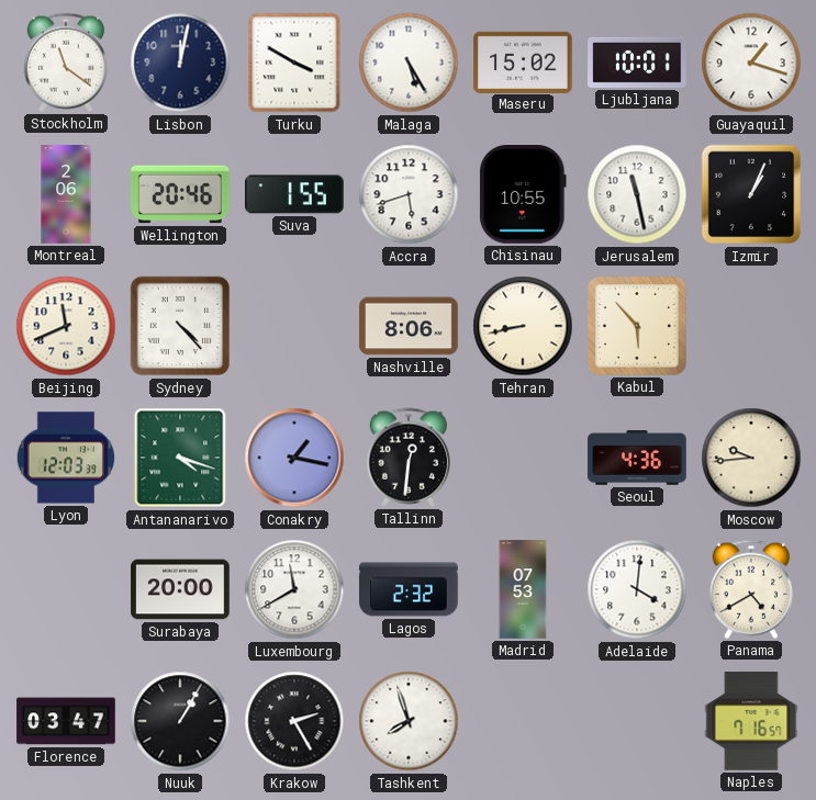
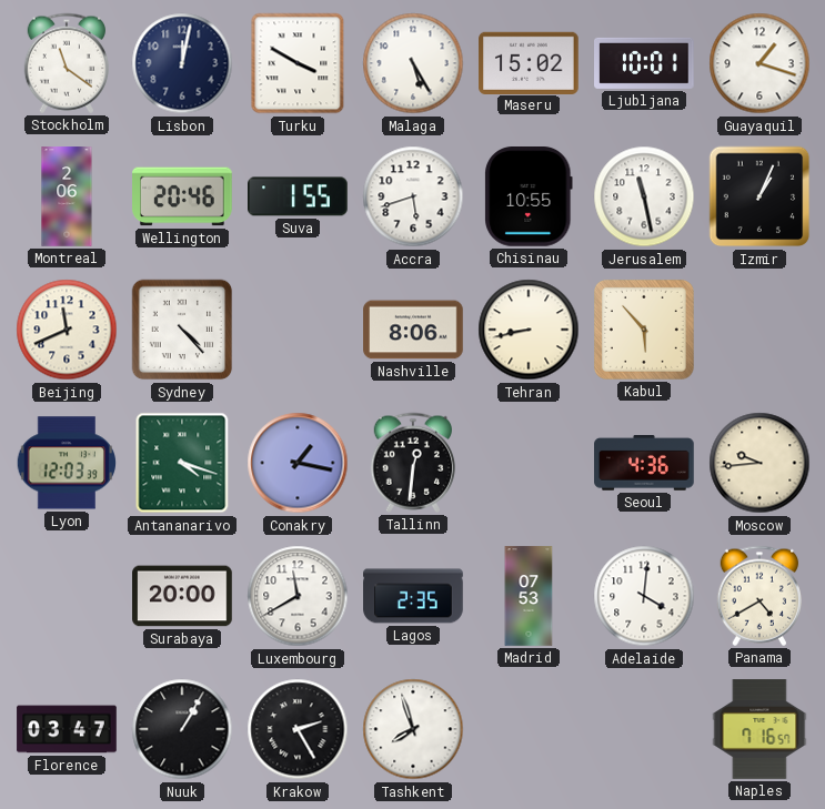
Lagos: 2:32 -> 2:35
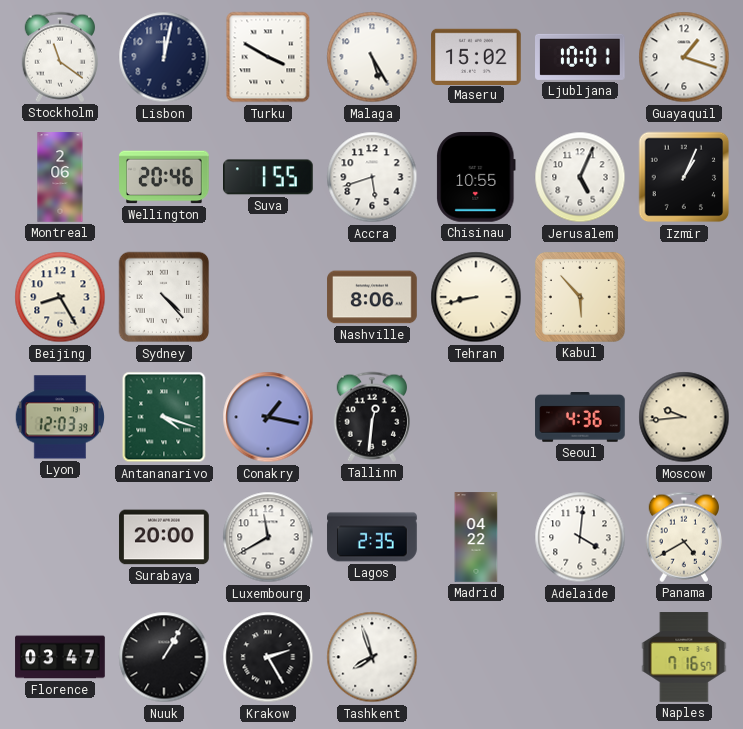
Jerusalem: 11:28 -> 5:04
Beijing: 11:41 -> 8:25
Madrid: 07:53 -> 04:22
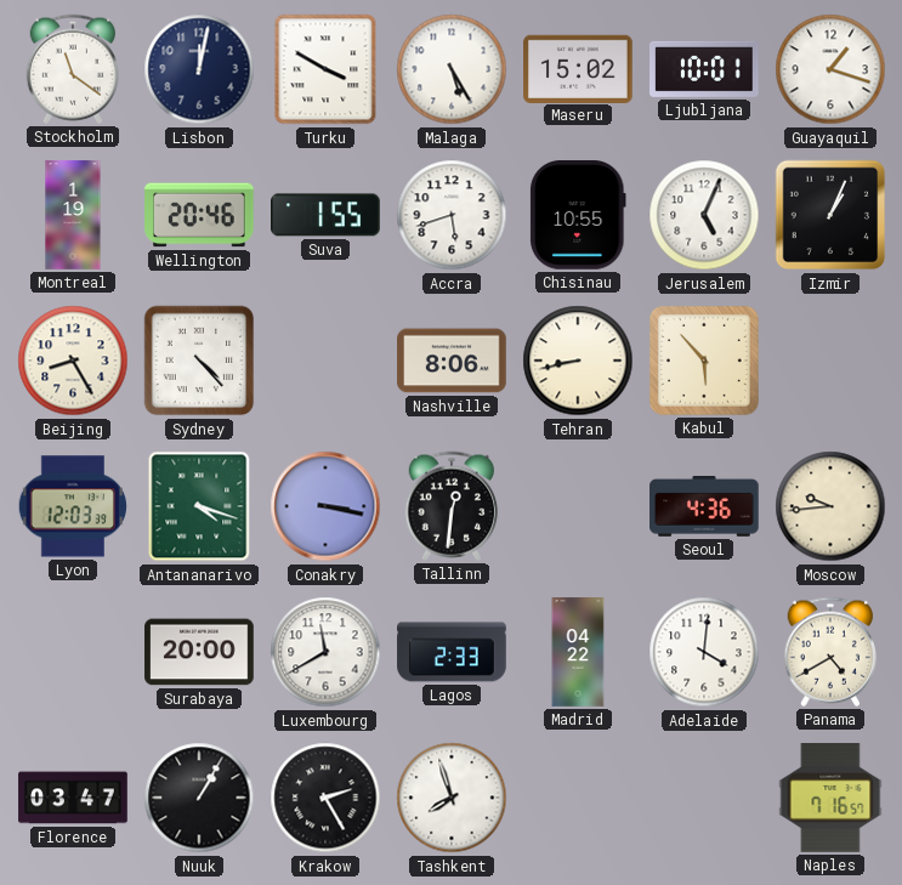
Montreal: 2:06 -> 1:19
Conakry: 1:17 -> 3:17
Lagos: 2:35 -> 2:33
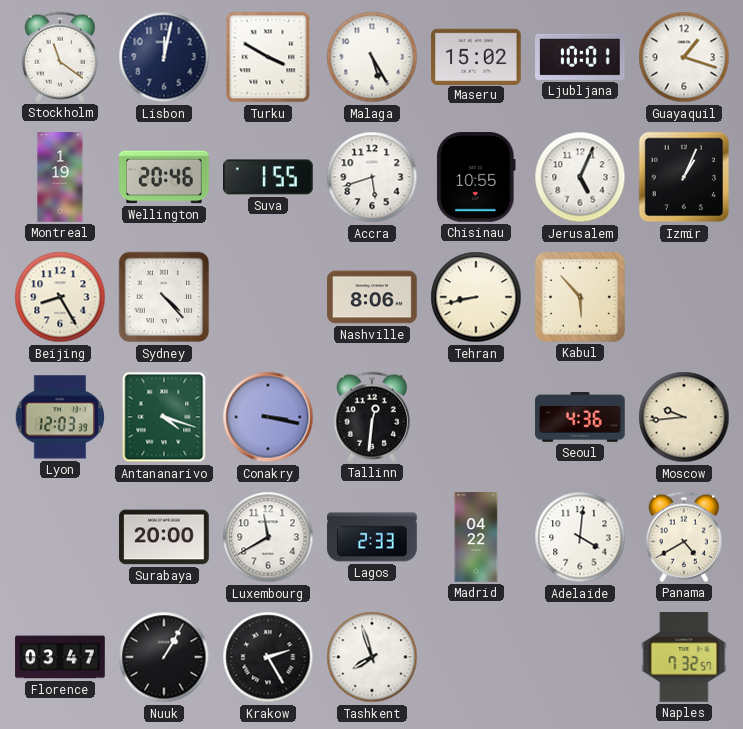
Naples: 7:16 -> 7:32
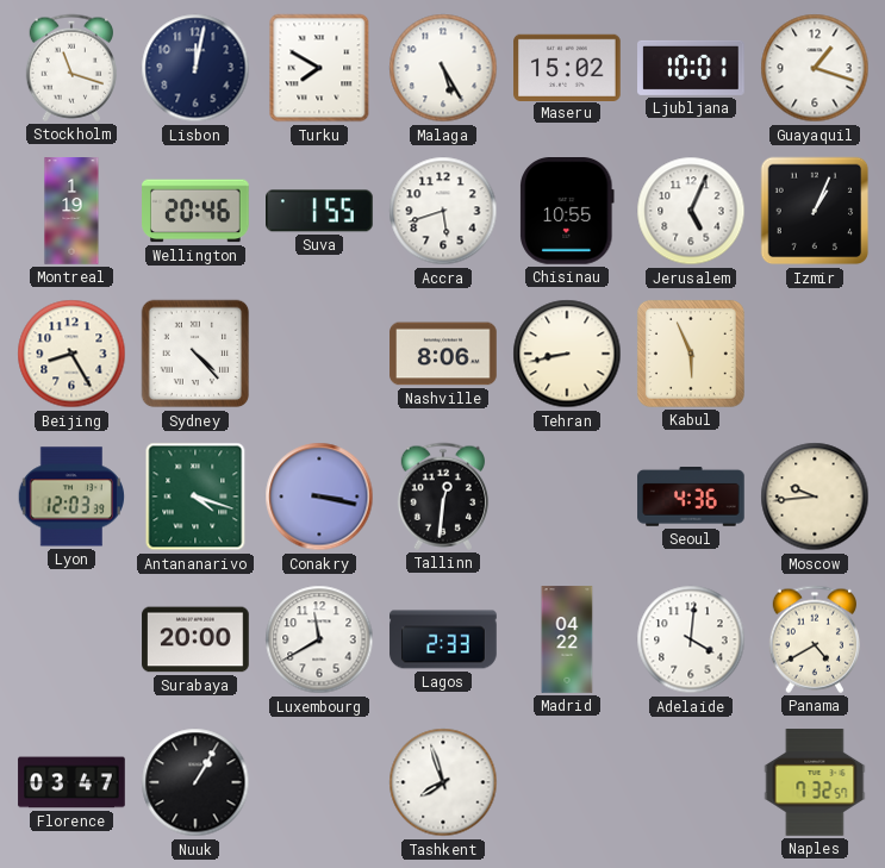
Stockholm: 11:21 -> 11:18
Turku: 3:50 -> 7:50
Kabul: 5:53 -> 5:56
Krakow: 2:25 -> none
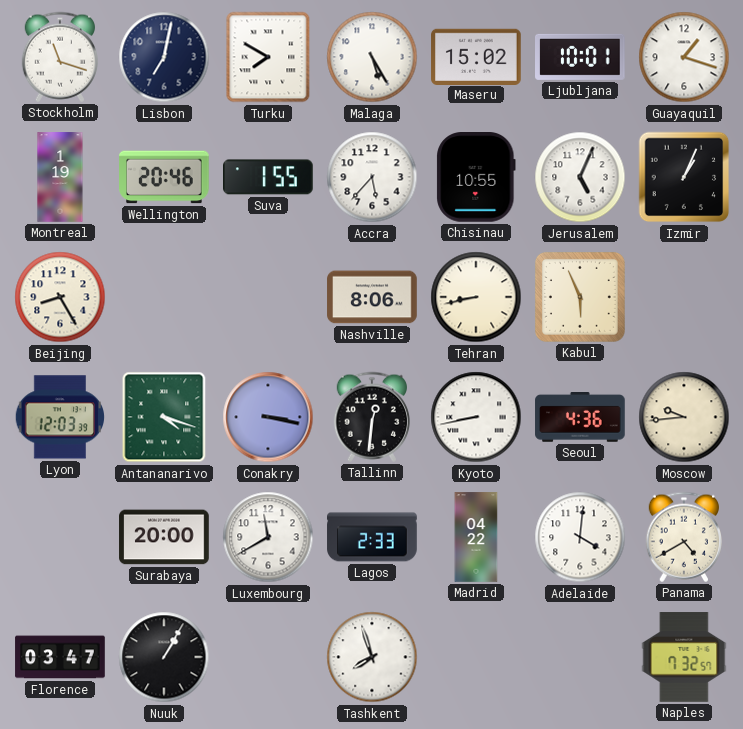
Lisbon: 12:02 -> 7:02
Accra: 5:42 -> 5:37
Sydney: 4:23 -> none
Kyoto: none -> 8:43
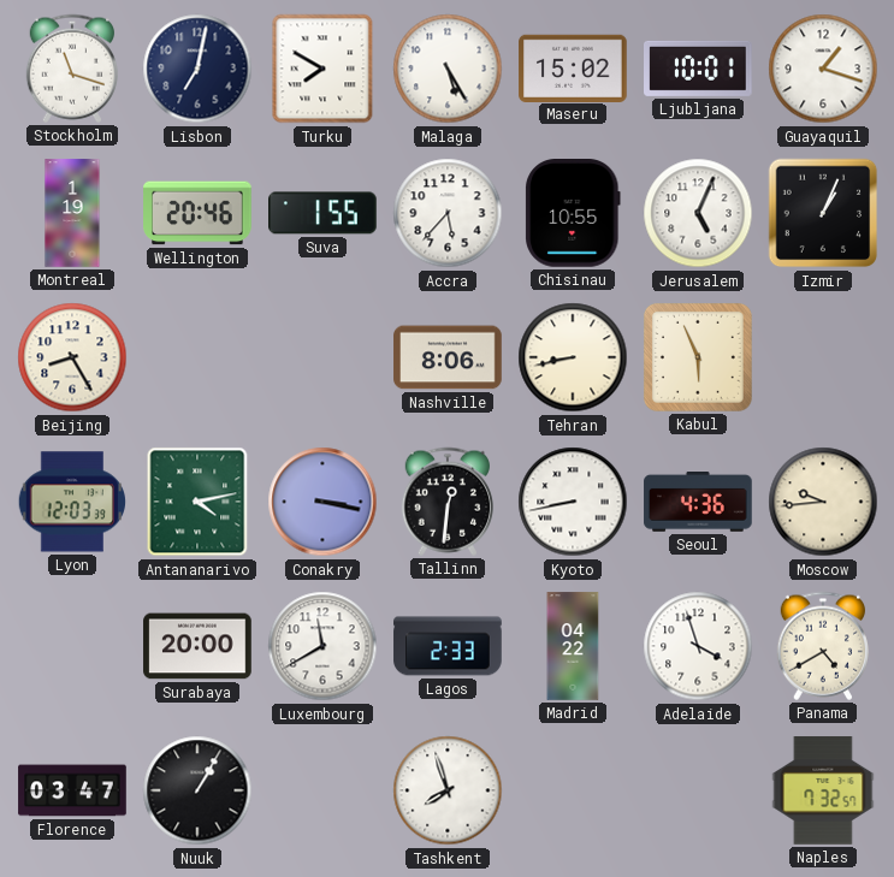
Antananarivo: 4:18 -> 4:13
Adelaide: 4:01 -> 3:57
